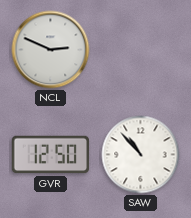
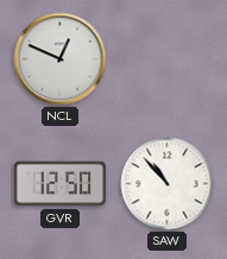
NCL: 2:49 -> 12:49
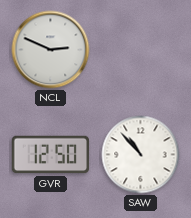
NCL: 12:49 -> 2:49
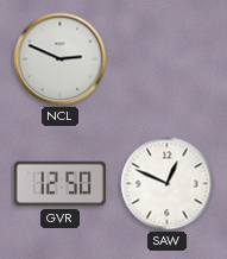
SAW: 10:53 -> 12:49
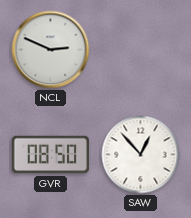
GVR: 12:50 -> 08:50
SAW: 12:49 -> 12:53
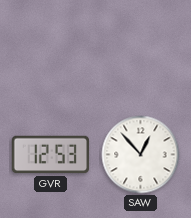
NCL: 2:49 -> none
GVR: 08:50 -> 12:53
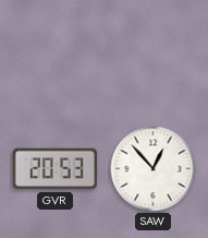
GVR: 12:53 -> 20:53
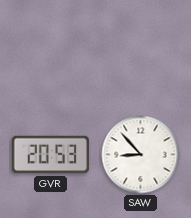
SAW: 12:53 -> 8:53
